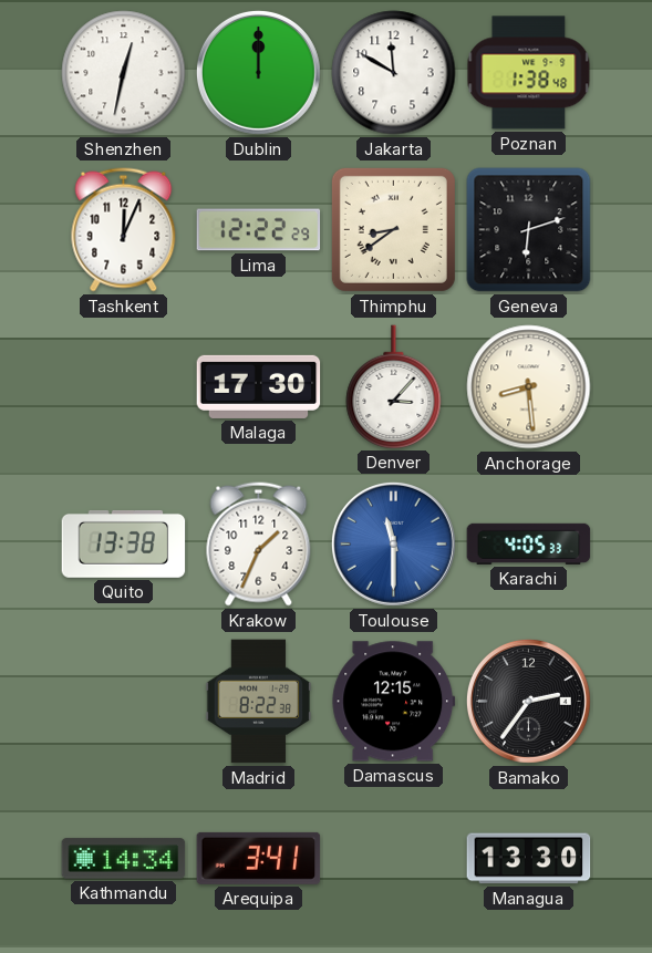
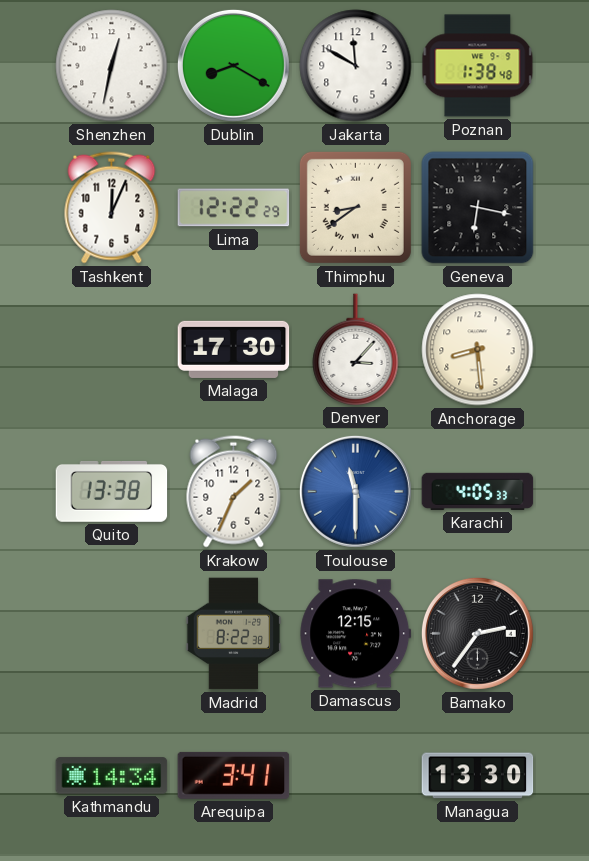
Dublin: 12:00 -> 8:20
Geneva: 6:12 -> 6:17
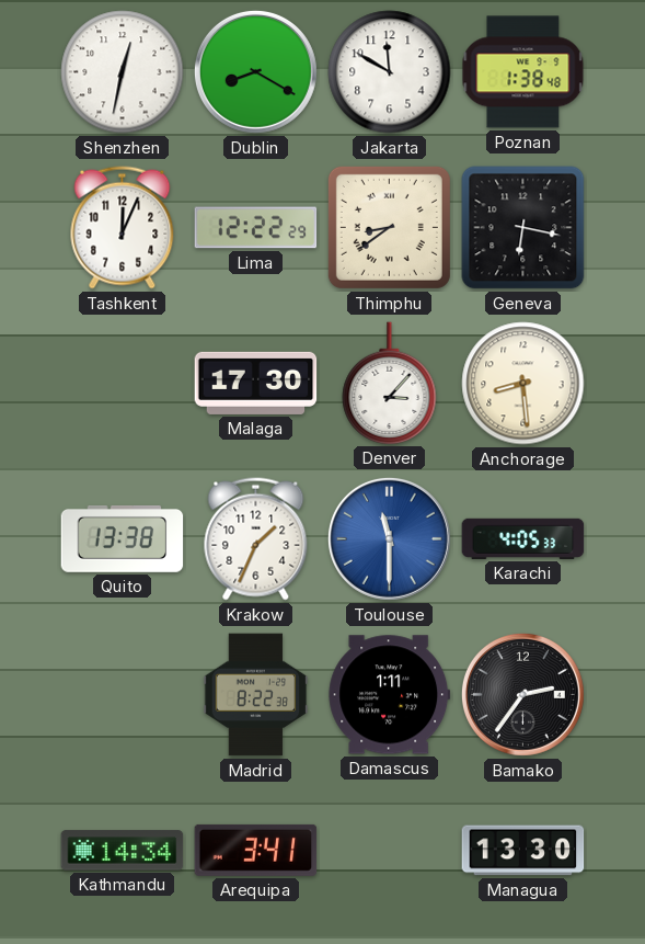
Damascus: 12:15 -> 1:11
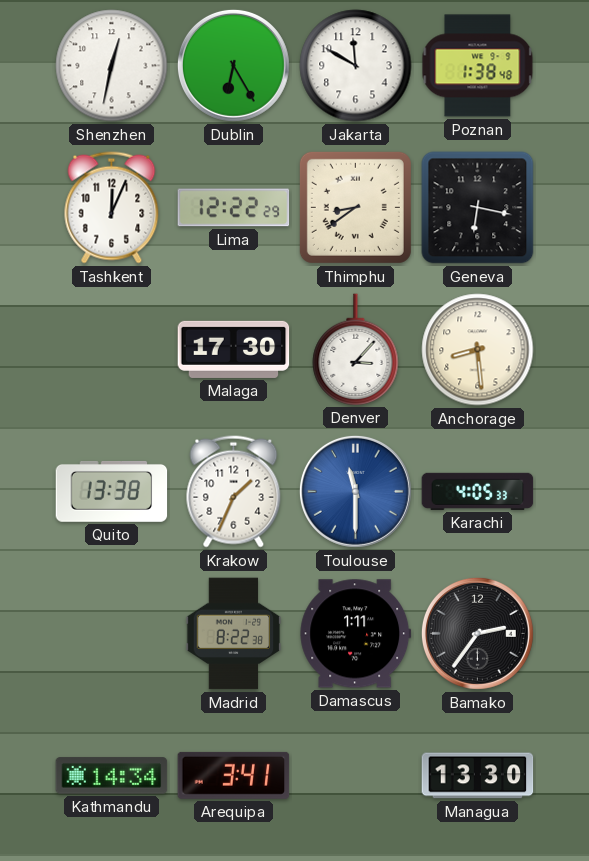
Dublin: 8:20 -> 6:25
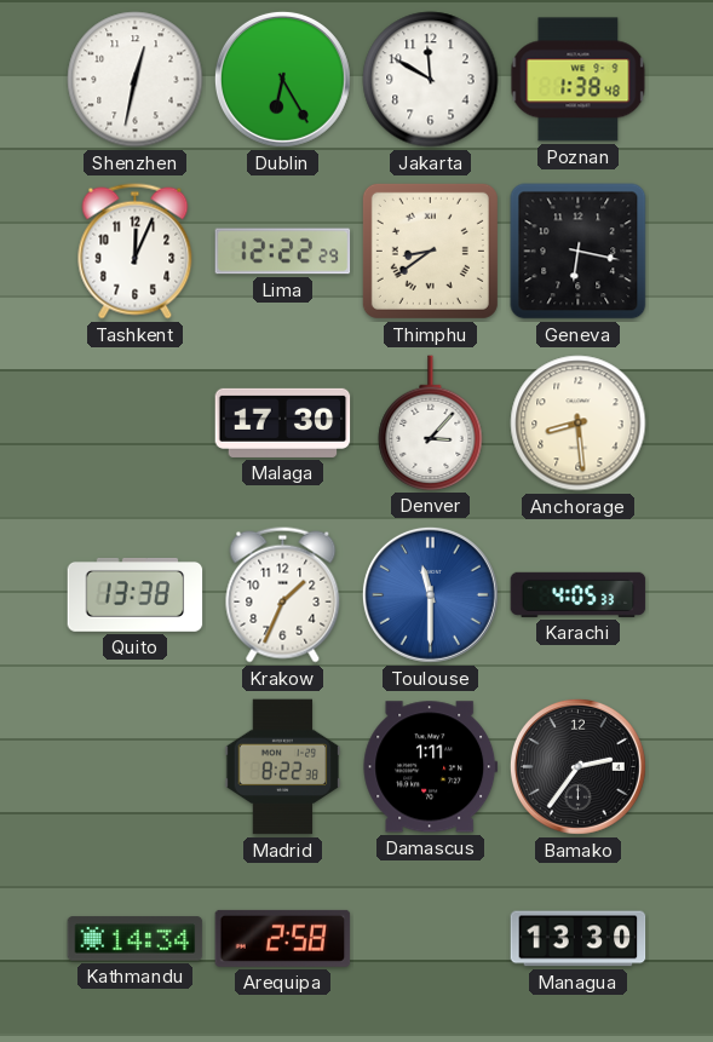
Arequipa: 3:41 -> 2:58
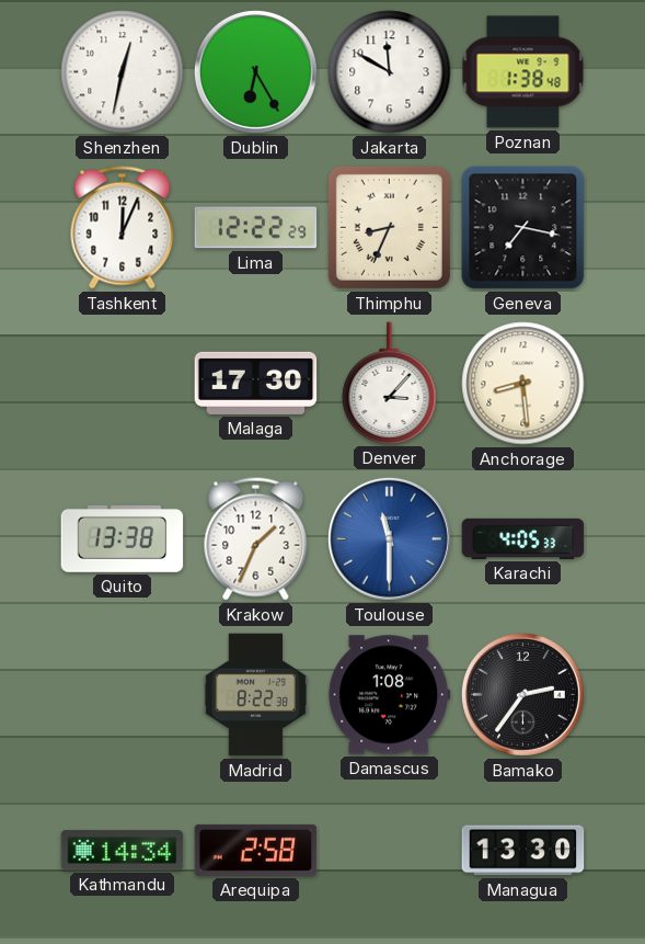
Thimphu: 8:39 -> 8:34
Geneva: 6:17 -> 7:17
Damascus: 1:11 -> 1:08
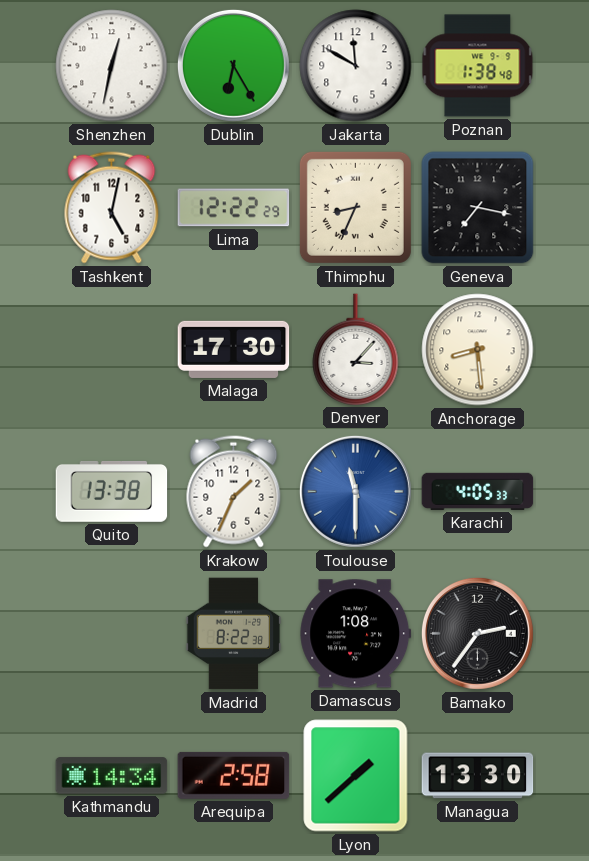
Tashkent: 12:04 -> 5:02
Lyon: none -> 1:38
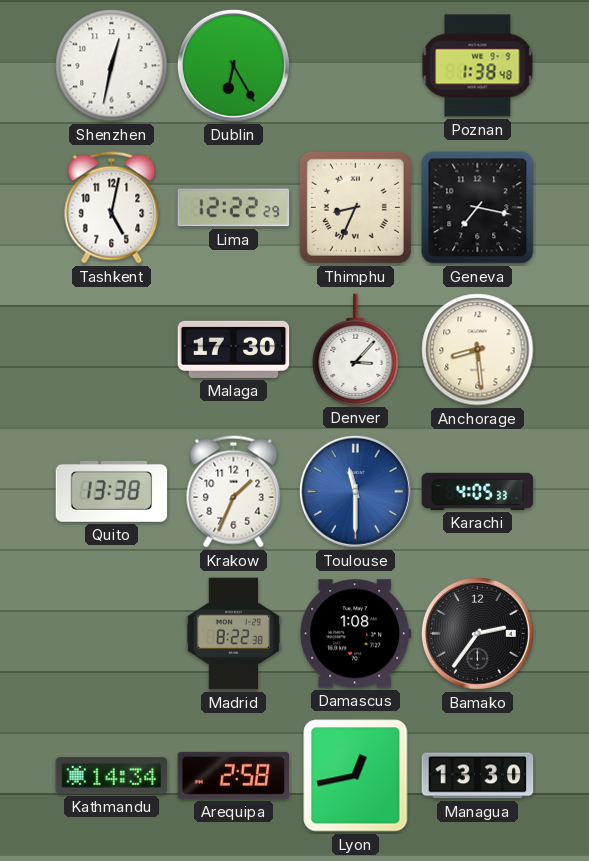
Jakarta: 11:50 -> none
Lyon: 1:38 -> 12:43
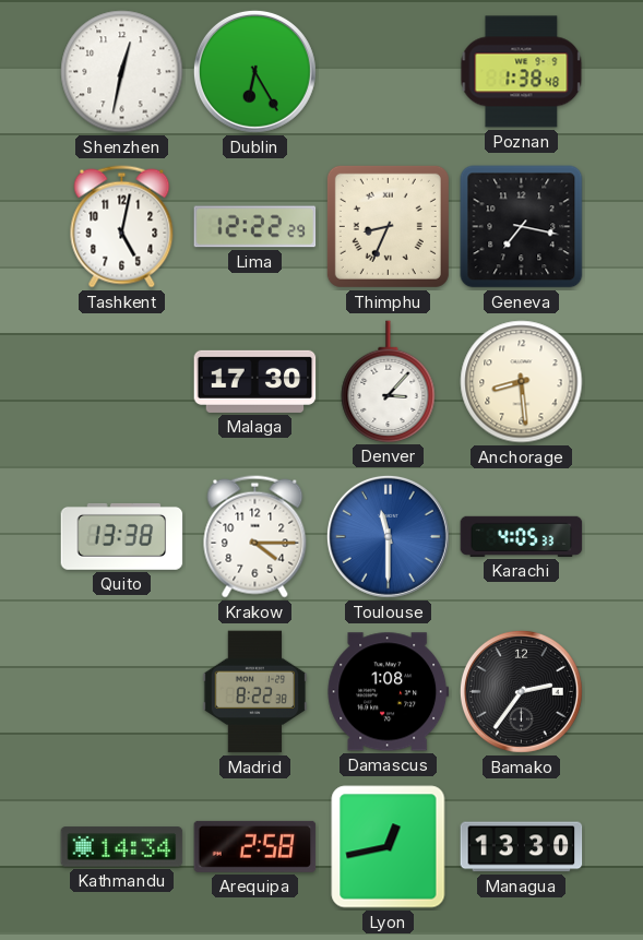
Krakow: 1:34 -> 4:15
